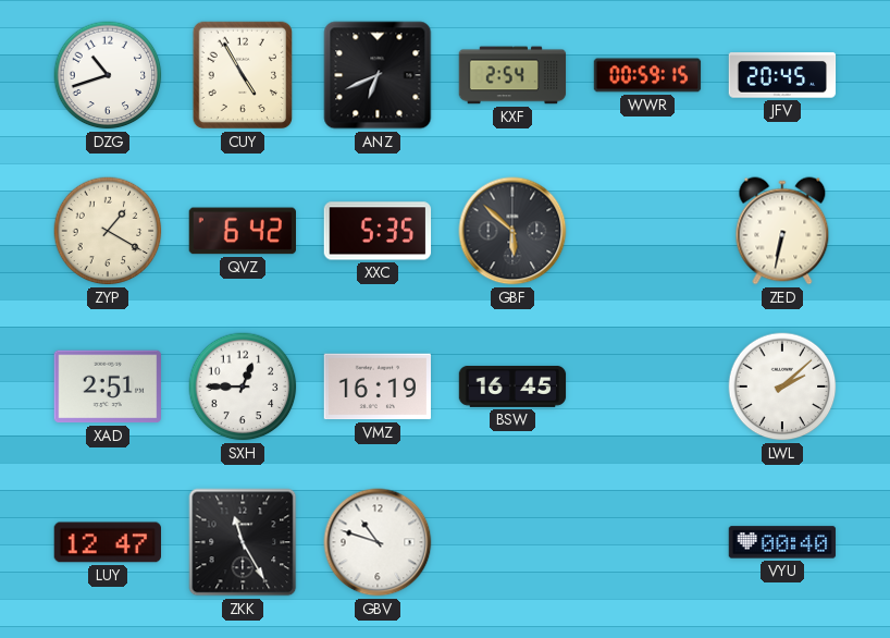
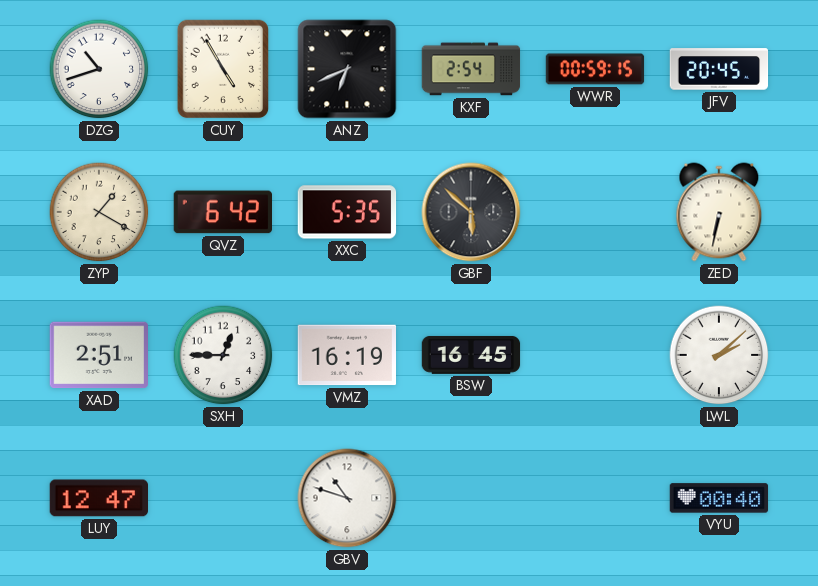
ZKK: 11:25 -> none
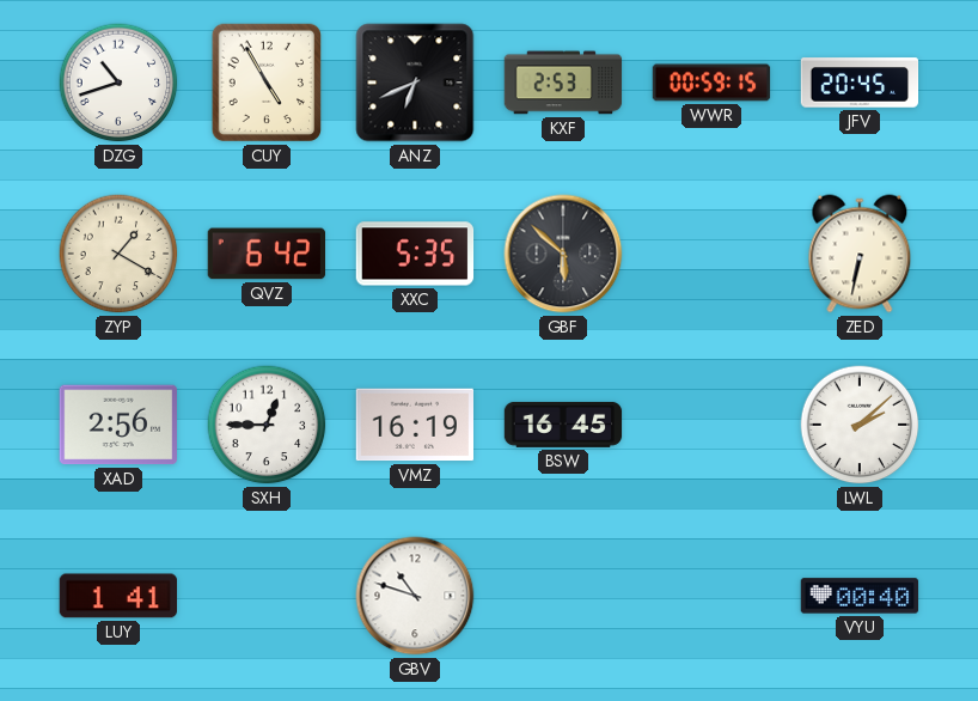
KXF: 2:54 -> 2:53
XAD: 2:51 -> 2:56
LUY: 12:47 -> 1:41
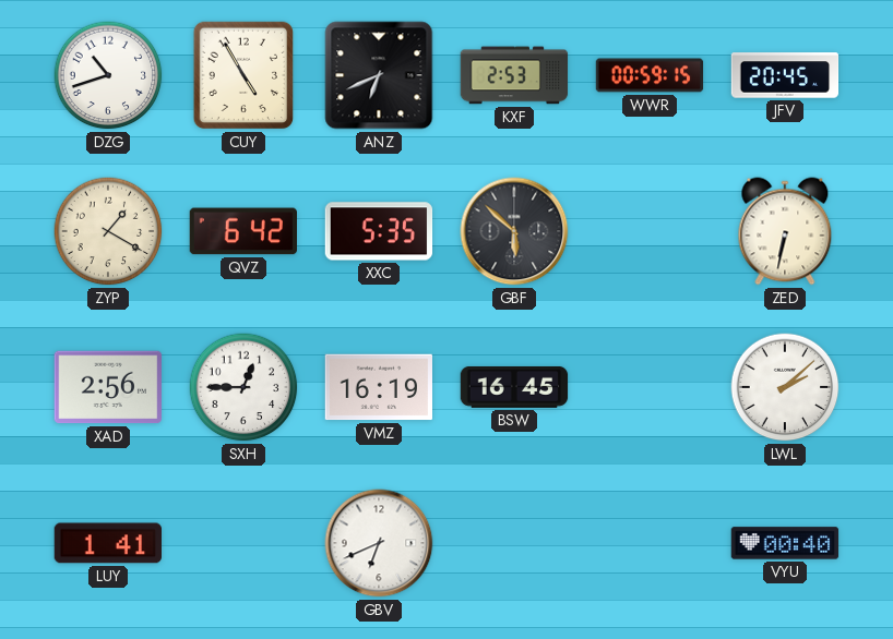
GBV: 10:48 -> 6:41
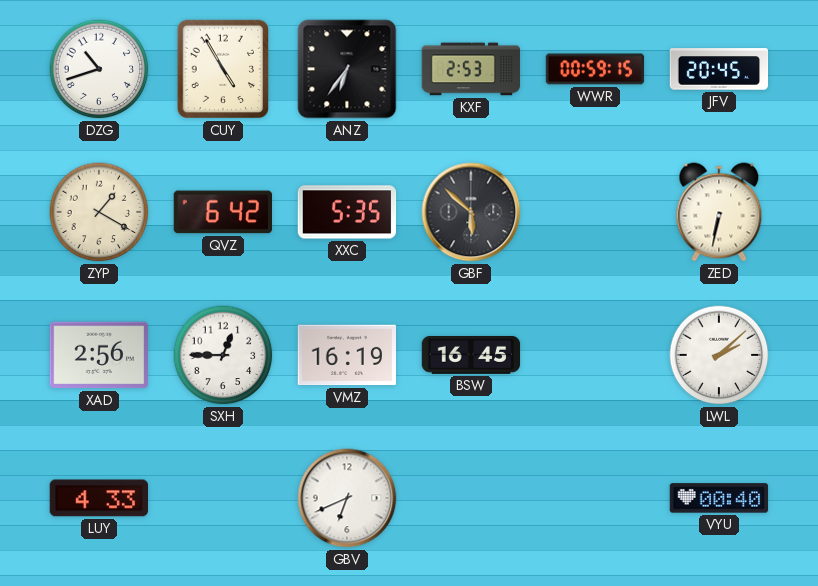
ANZ: 6:41 -> 6:36
LUY: 1:41 -> 4:33
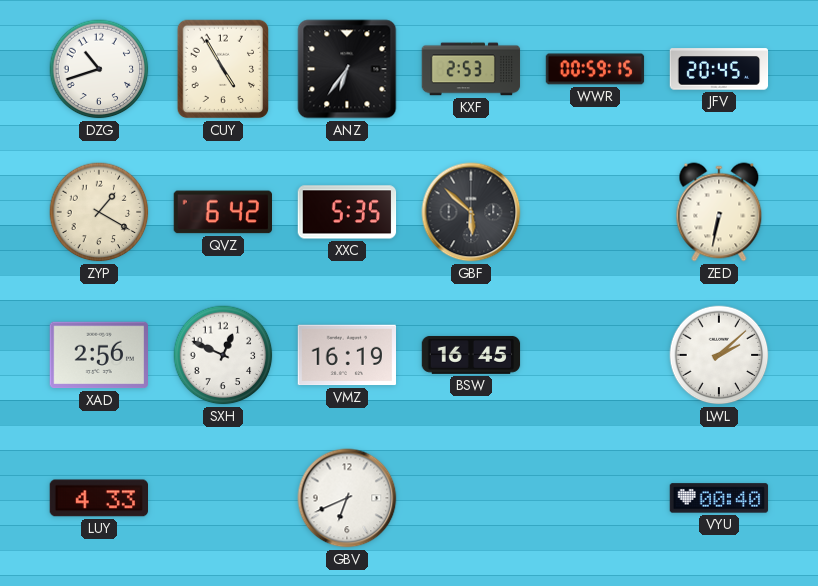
SXH: 12:45 -> 12:49
